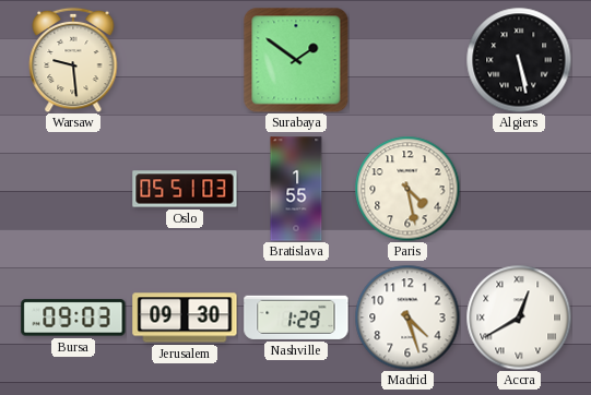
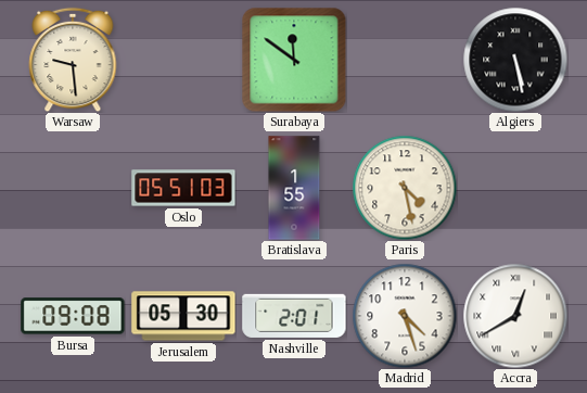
Surabaya: 1:51 -> 11:51
Bursa: 09:03 -> 09:08
Jerusalem: 09:30 -> 05:30
Nashville: 1:29 -> 2:01
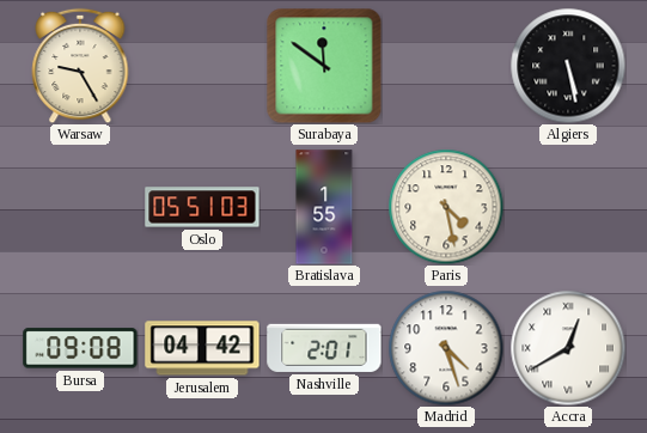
Warsaw: 9:29 -> 9:25
Jerusalem: 05:30 -> 04:42
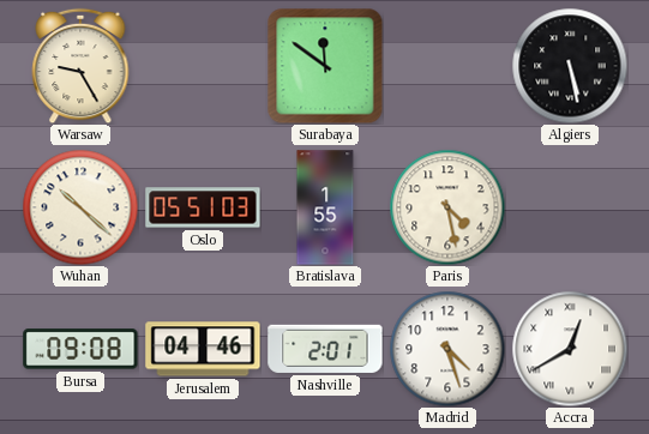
Wuhan: none -> 10:22
Jerusalem: 04:42 -> 04:46
